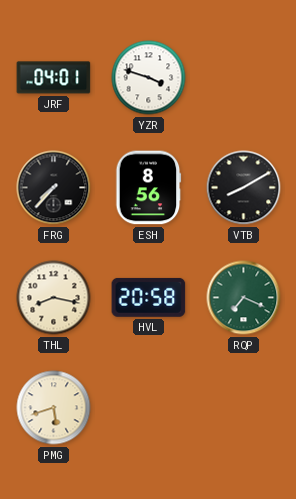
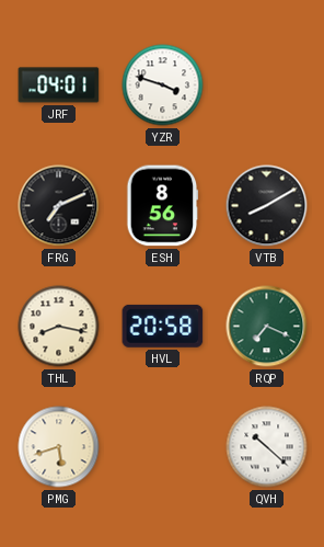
FRG: 7:37 -> 7:11
QVH: none -> 10:22
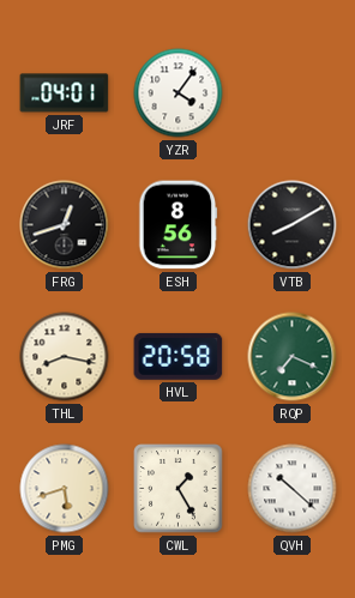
YZR: 3:48 -> 4:06
FRG: 7:11 -> 12:42
CWL: none -> 1:25
